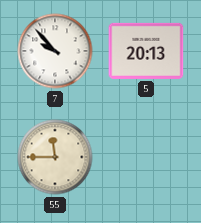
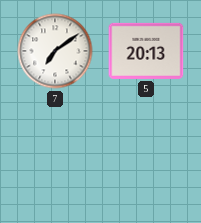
7: 9:53 -> 7:09
55: 11:45 -> none
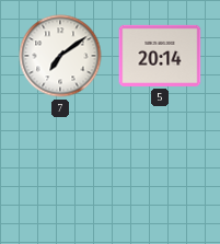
5: 20:13 -> 20:14
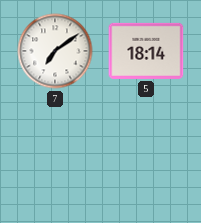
5: 20:14 -> 18:14
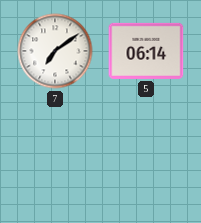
5: 18:14 -> 06:14
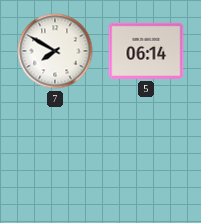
7: 7:09 -> 7:50
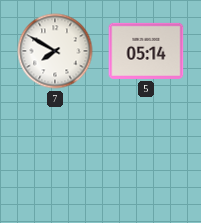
5: 06:14 -> 05:14
